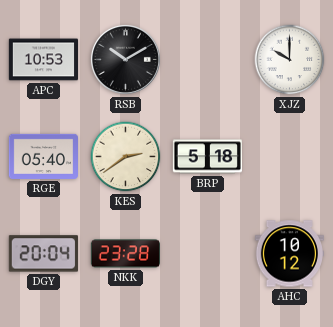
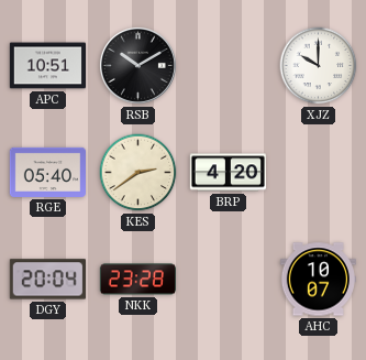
APC: 10:53 -> 10:51
BRP: 5:18 -> 4:20
AHC: 10:12 -> 10:07
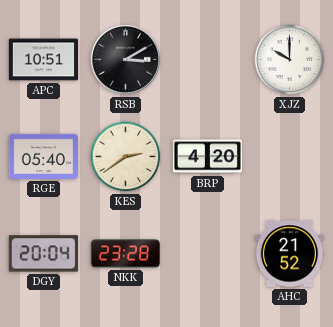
RSB: 10:10 -> 3:10
AHC: 10:07 -> 21:52
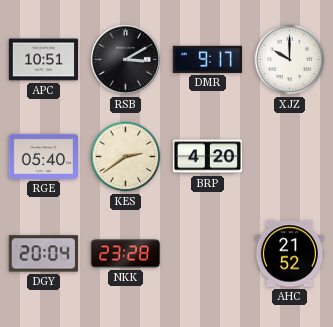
DMR: none -> 9:17
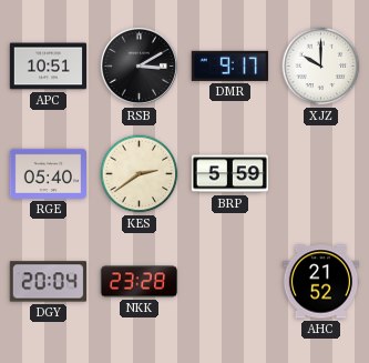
BRP: 4:20 -> 5:59
